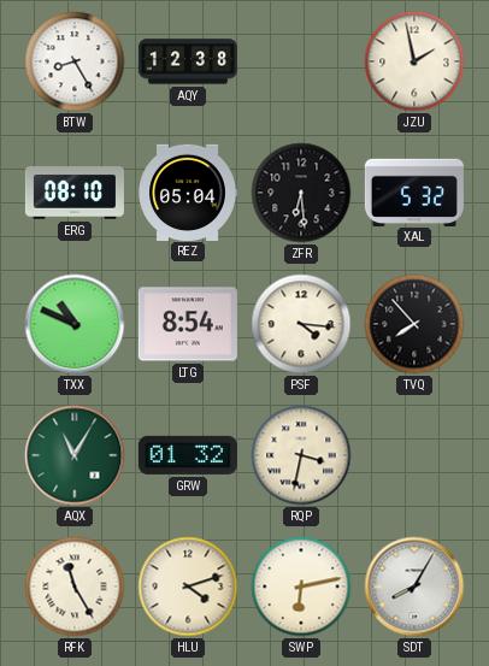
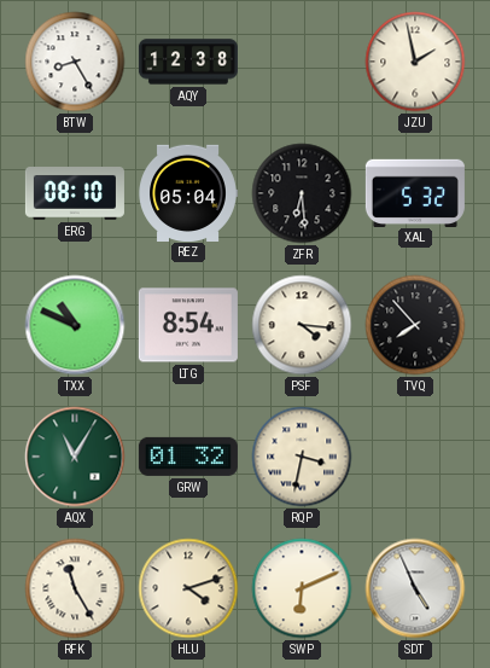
SWP: 6:13 -> 6:11
SDT: 8:05 -> 4:56
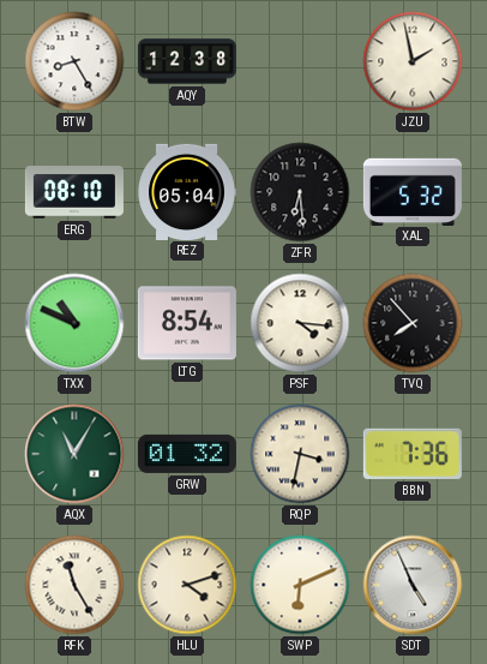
BBN: none -> 7:36
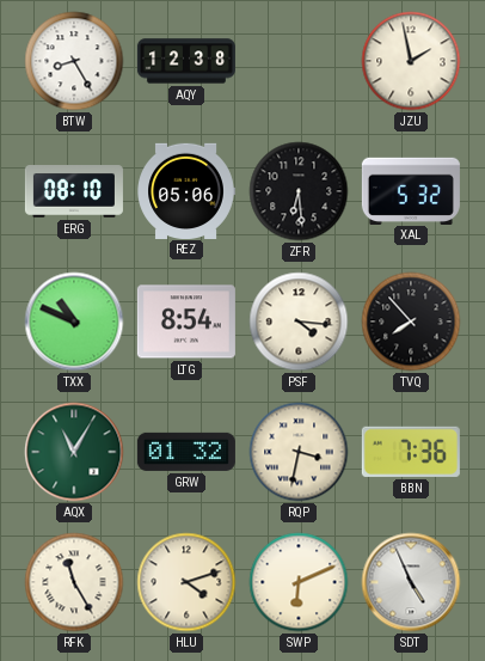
REZ: 05:04 -> 05:06
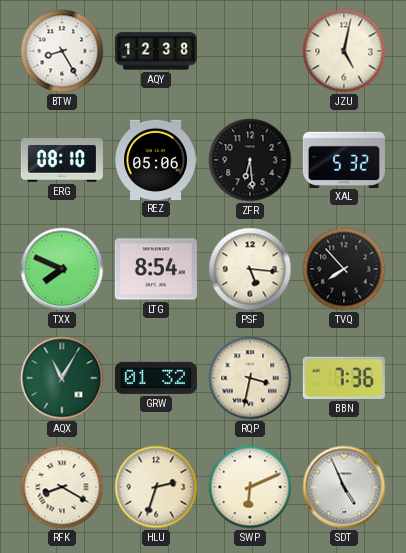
JZU: 1:58 -> 5:02
TXX: 10:49 -> 7:49
PSF: 4:16 -> 5:16
RFK: 11:25 -> 8:20
HLU: 4:12 -> 2:33
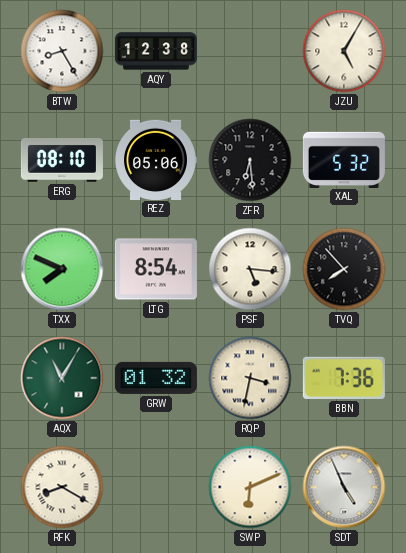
JZU: 5:02 -> 5:05
HLU: 2:33 -> none
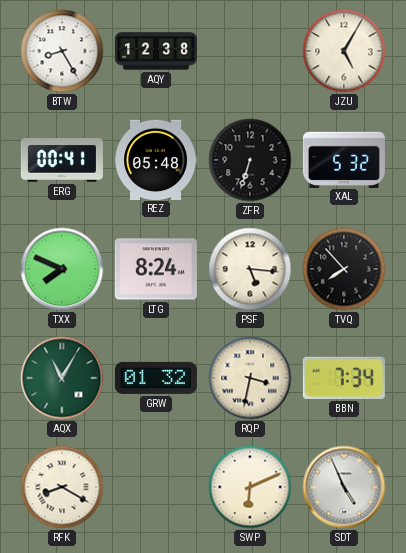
ERG: 08:10 -> 00:41
REZ: 05:06 -> 05:48
ZFR: 6:29 -> 6:33
LTG: 8:54 -> 8:24
BBN: 7:36 -> 7:34
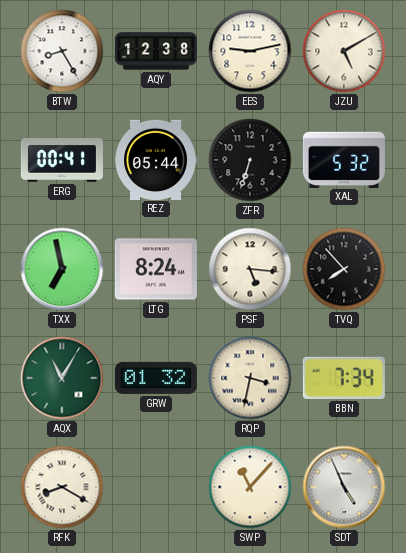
EES: none -> 9:13
JZU: 5:05 -> 5:10
REZ: 05:48 -> 05:44
TXX: 7:49 -> 6:58
SWP: 6:11 -> 11:07
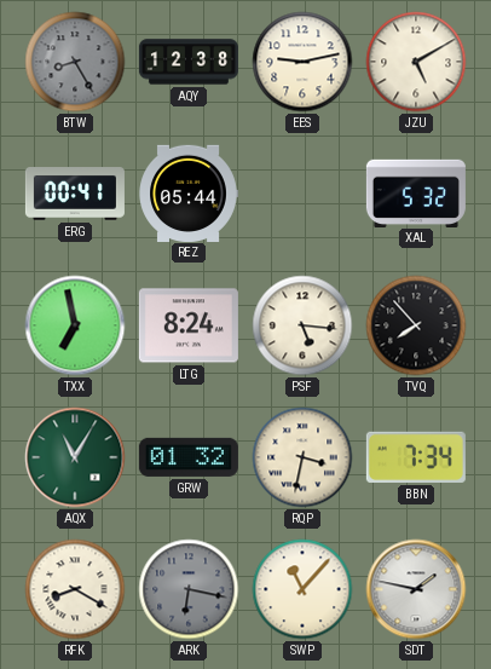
BTW dial: white -> grey
ZFR: 6:33 -> none
ARK: none -> 6:17
SDT: 4:56 -> 1:47
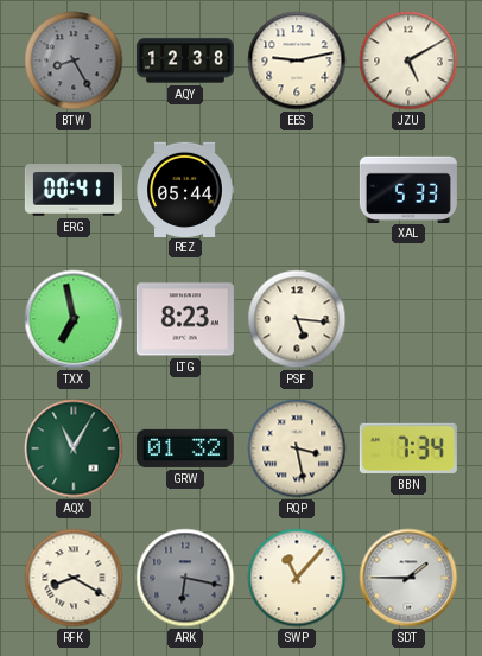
XAL: 5:32 -> 5:33
LTG: 8:24 -> 8:23
TVQ: 7:53 -> none
RQP: 3:32 -> 3:28
SDT: 1:47 -> 1:45
